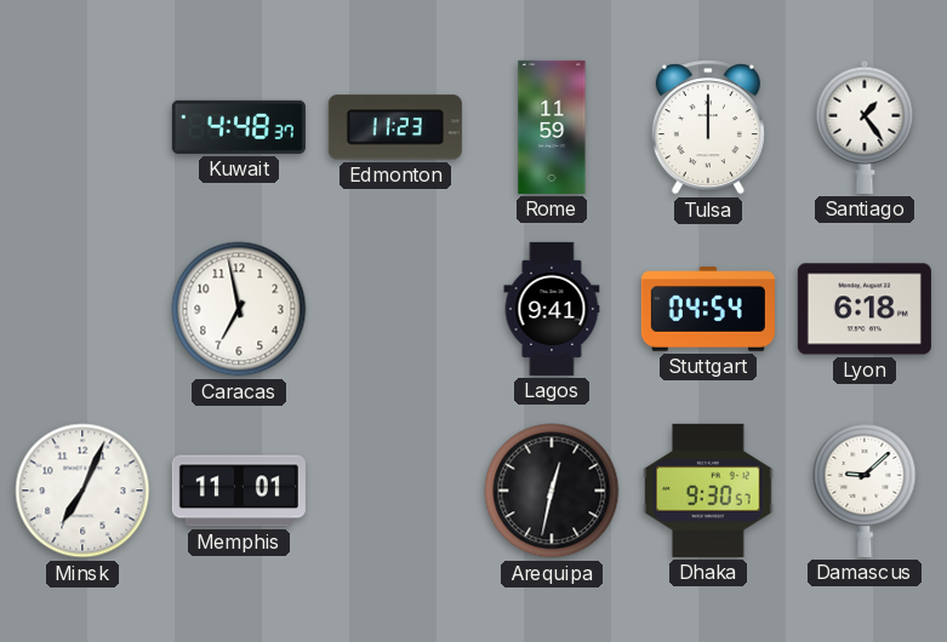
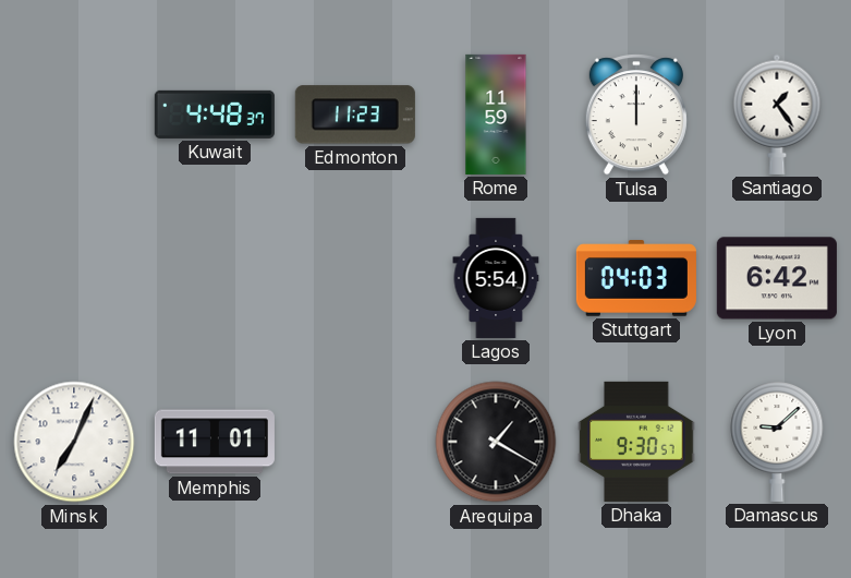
Caracas: 6:58 -> none
Lagos: 9:41 -> 5:54
Stuttgart: 04:54 -> 04:03
Lyon: 6:18 -> 6:42
Arequipa: 12:32 -> 1:20
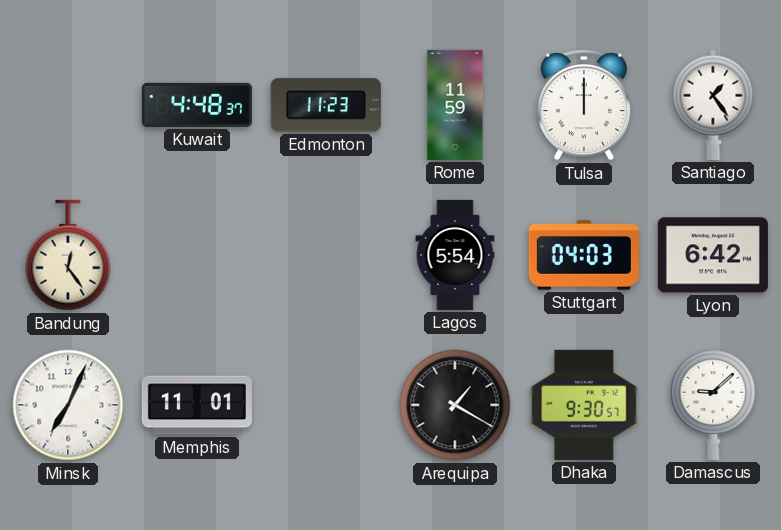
Bandung: none -> 12:24
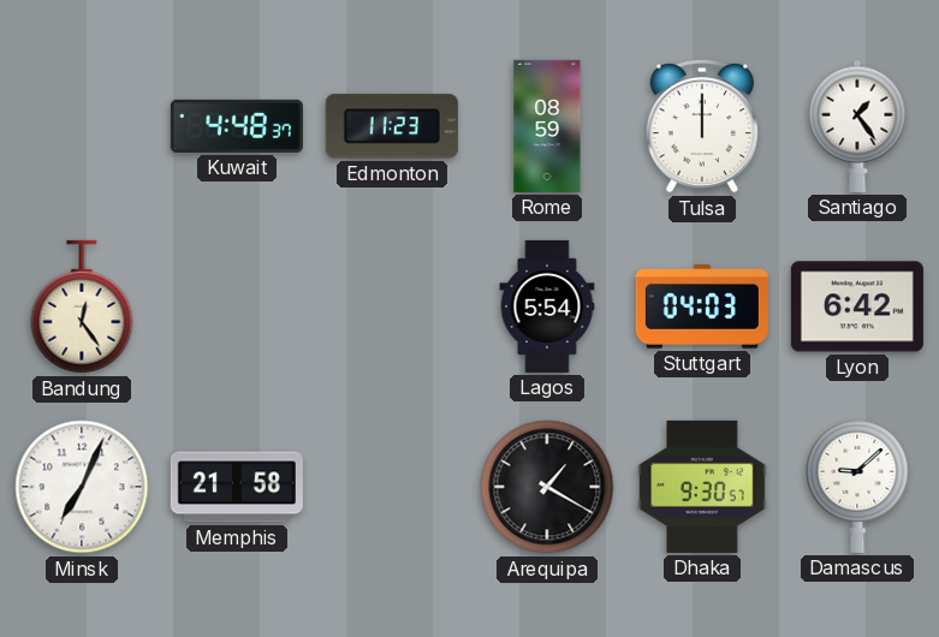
Rome: 11:59 -> 08:59
Memphis: 11:01 -> 21:58
